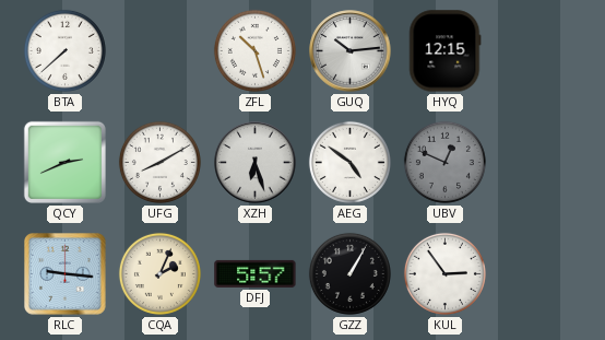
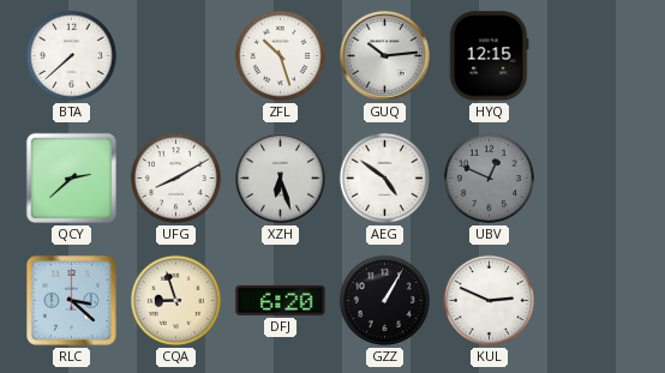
QCY: 2:41 -> 2:38
RLC: 9:16 -> 3:22
CQA: 2:04 -> 8:57
DFJ: 5:57 -> 6:20
KUL: 2:54 -> 2:49
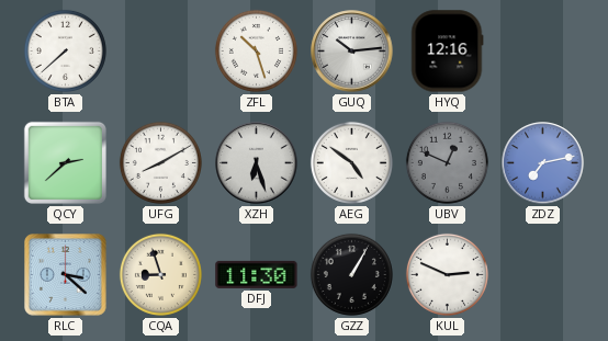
HYQ: 12:15 -> 12:16
ZDZ: none -> 7:13
DFJ: 6:20 -> 11:30
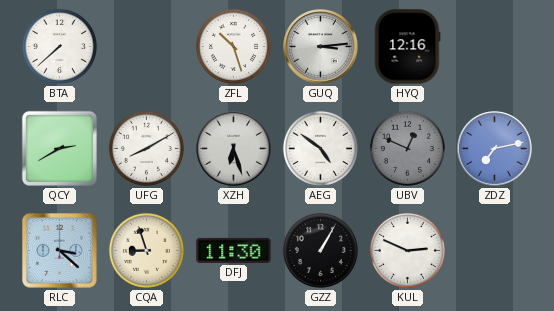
GUQ: 10:14 -> 3:14
QCY: 2:38 -> 2:40
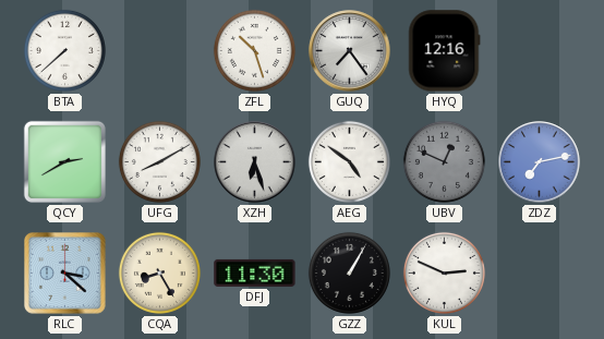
GUQ: 3:14 -> 7:24
CQA: 8:57 -> 8:25
